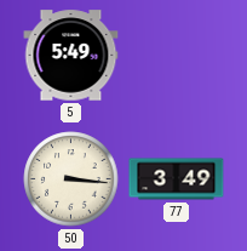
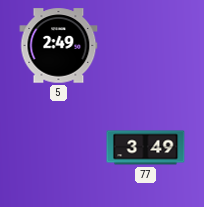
5: 5:49 -> 2:49
50: 3:16 -> none
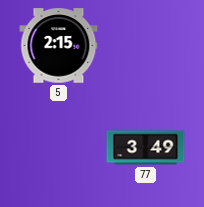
5: 2:49 -> 2:15
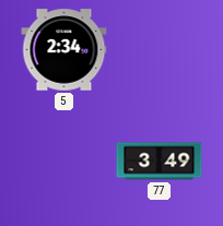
5: 2:15 -> 2:34
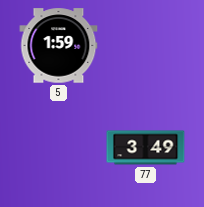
5: 2:34 -> 1:59
